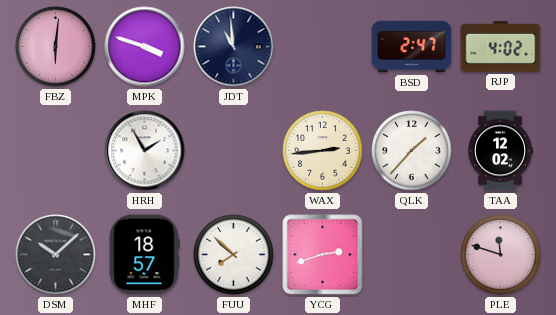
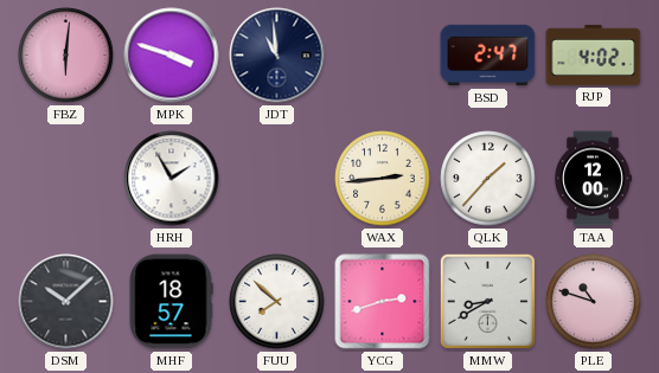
TAA: 12:02 -> 12:00
MMW: none -> 8:40
PLE: 11:48 -> 10:48
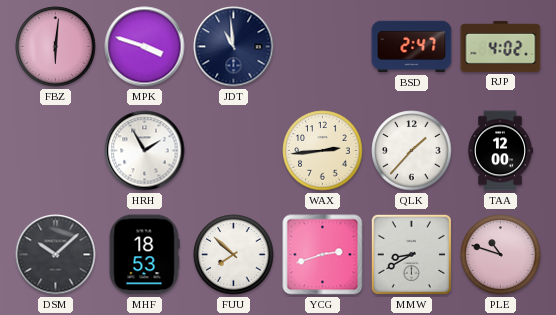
MHF: 18:57 -> 18:53
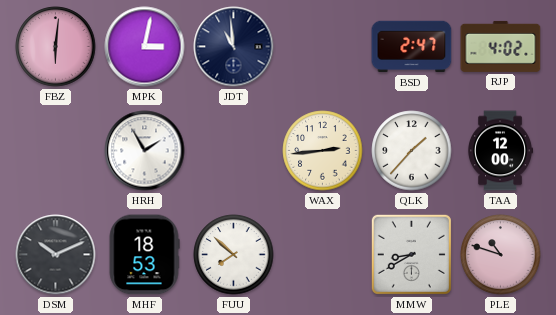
MPK: 3:48 -> 3:02
DSM: 10:08 -> 10:11
YCG: 2:42 -> none
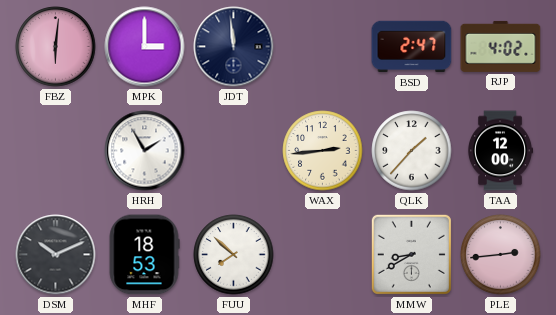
MPK: 3:02 -> 3:00
JDT: 10:59 -> 11:59
PLE: 10:48 -> 2:44
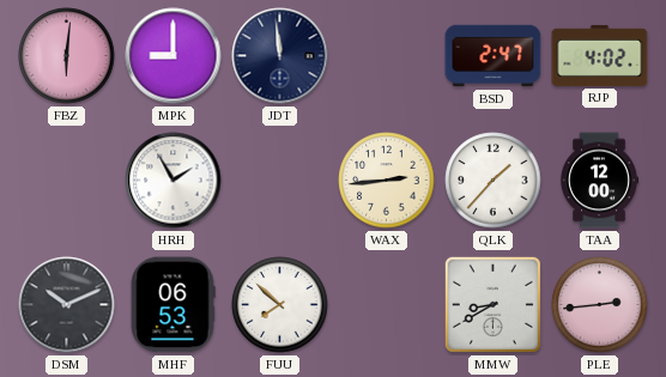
MPK: 3:00 -> 9:00
MHF: 18:53 -> 06:53
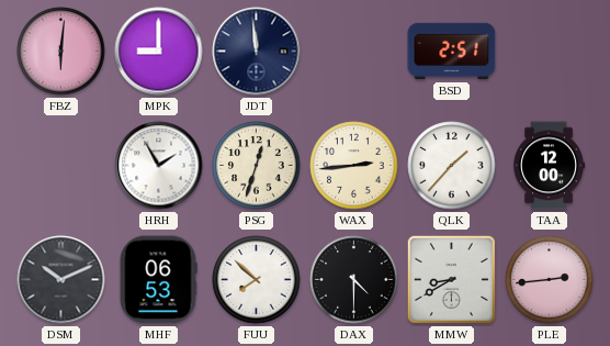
BSD: 2:47 -> 2:51
RJP: 4:02 -> none
PSG: none -> 12:33
DAX: none -> 4:30
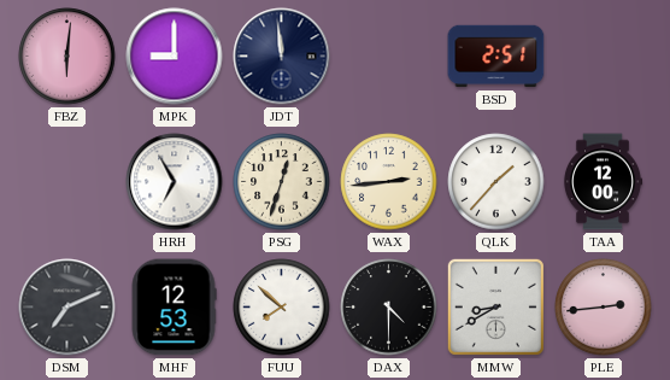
HRH: 1:55 -> 6:55
DSM: 10:11 -> 7:11
MHF: 06:53 -> 12:53
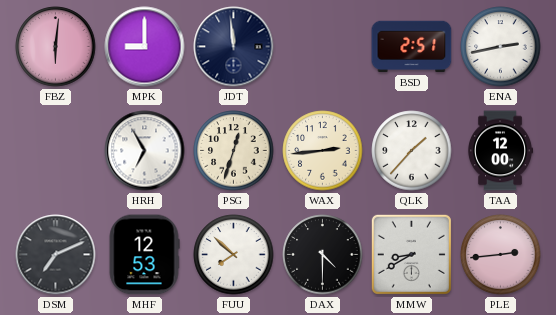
ENA: none -> 2:43
